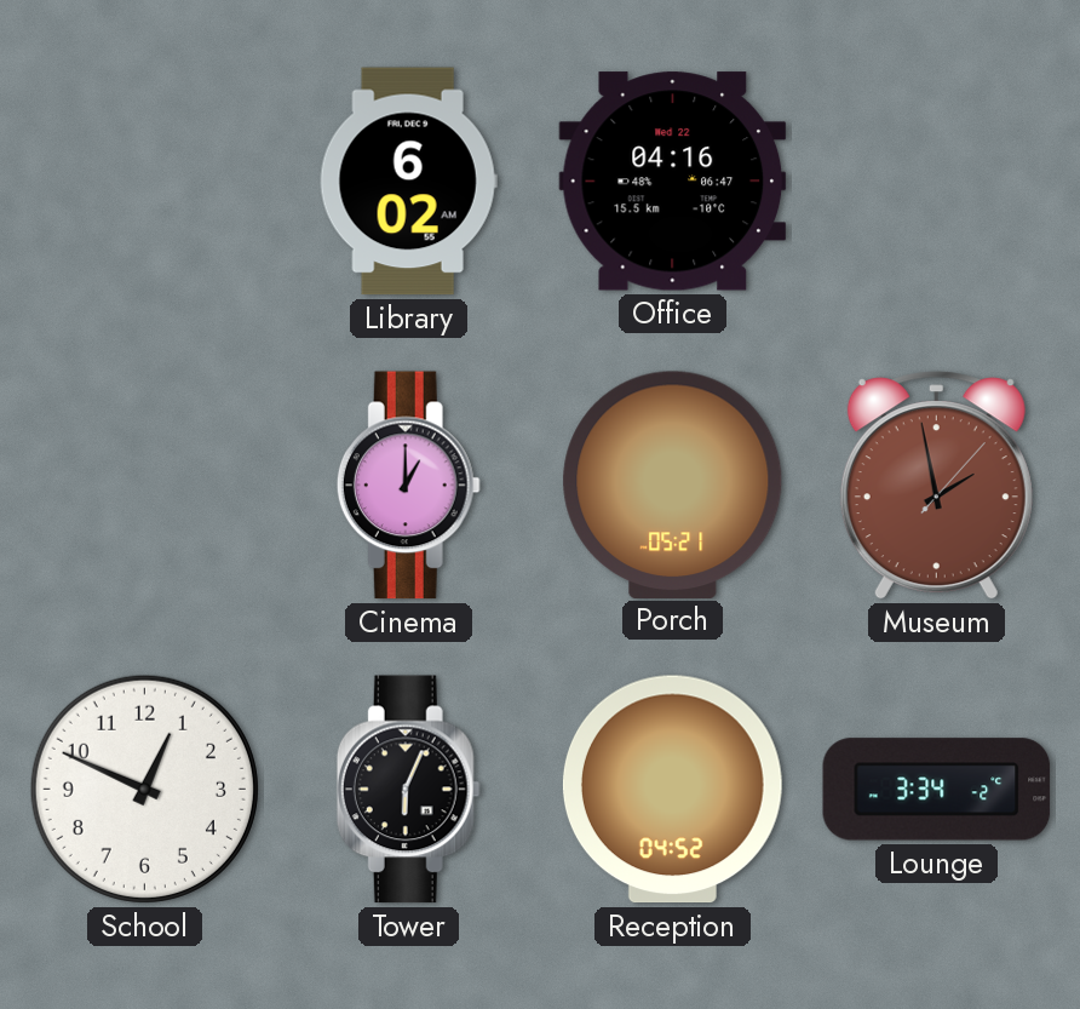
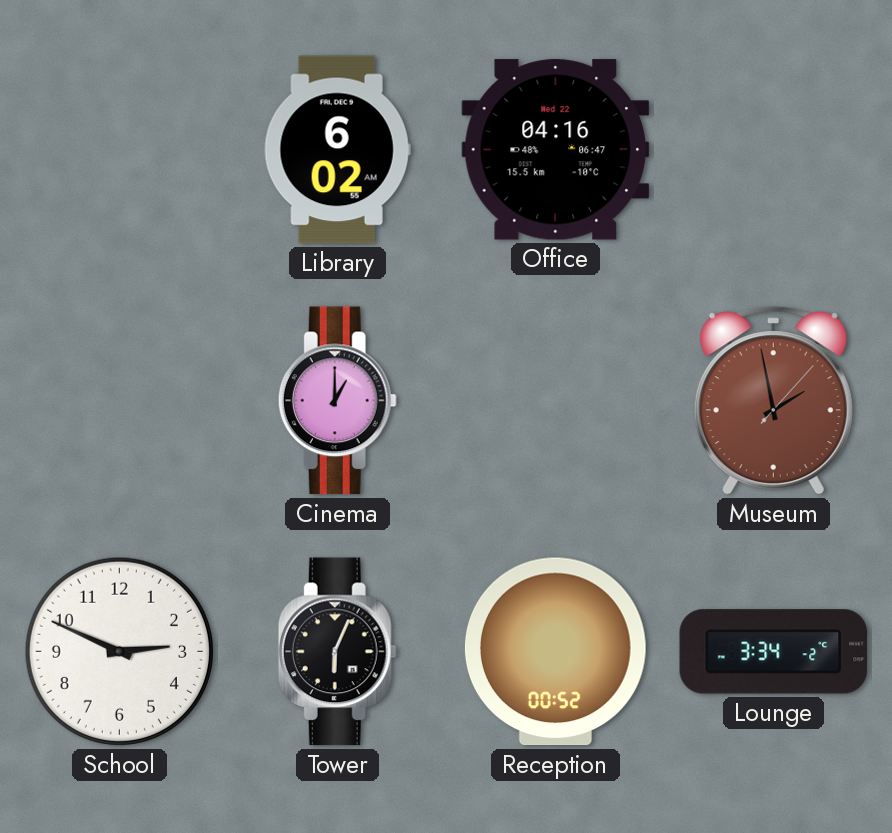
Porch: 05:21 -> none
School: 12:49 -> 2:49
Reception: 04:52 -> 00:52
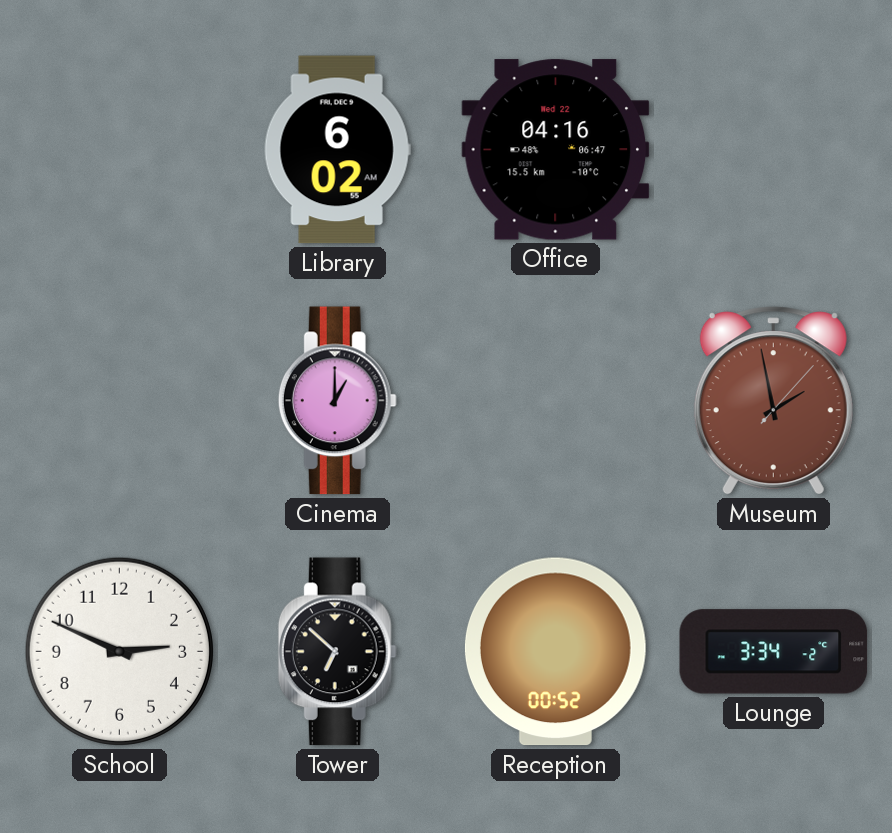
Tower: 6:04 -> 6:52
